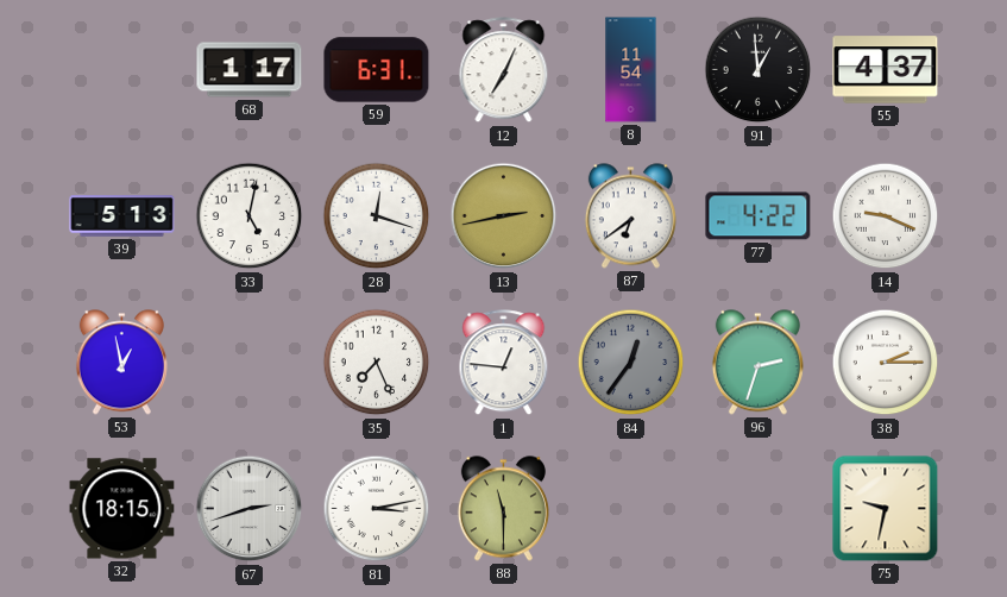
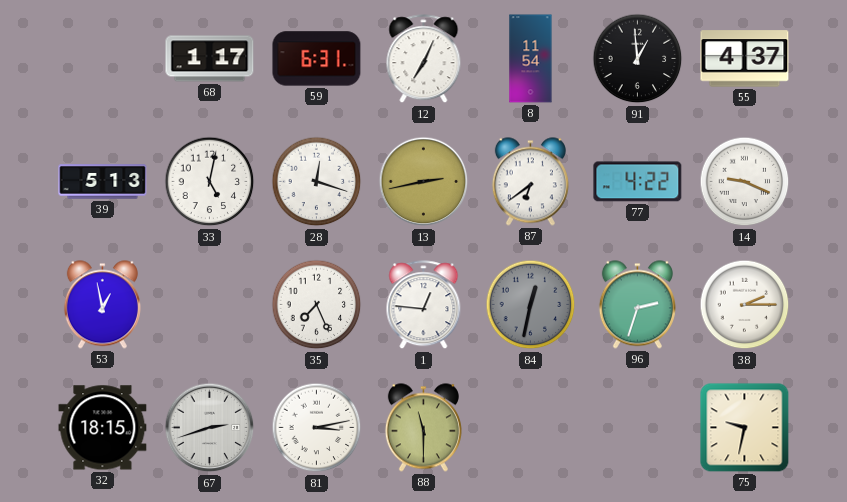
84: 12:36 -> 12:32
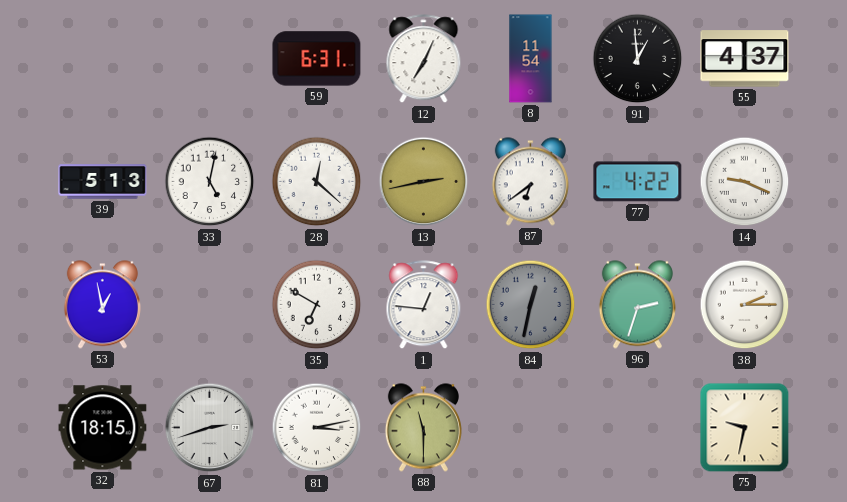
68: 1:17 -> none
28: 12:18 -> 12:22
35: 7:26 -> 6:50
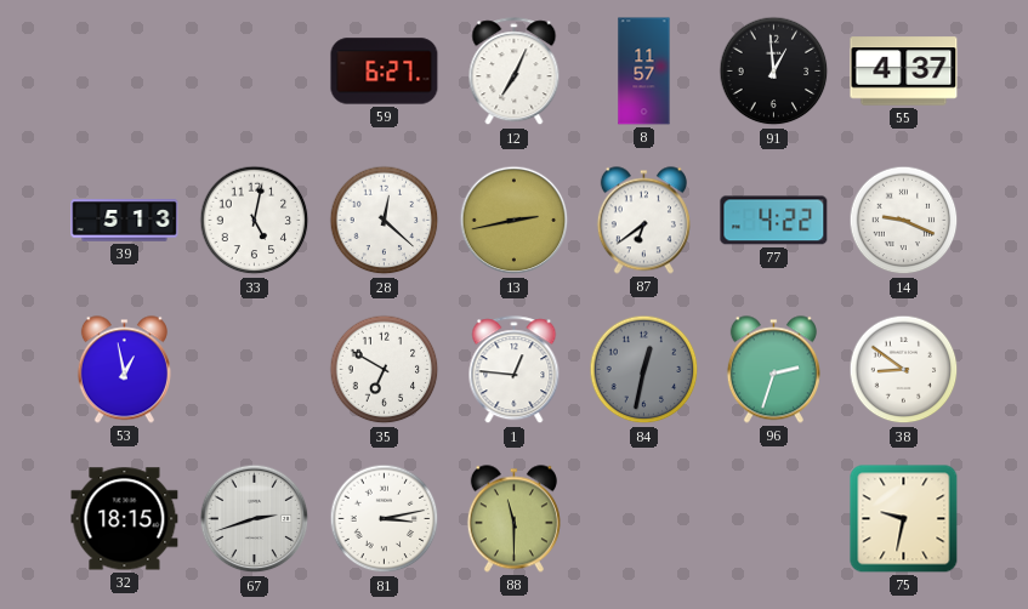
59: 6:31 -> 6:27
8: 11:54 -> 11:57
38: 2:15 -> 8:51
